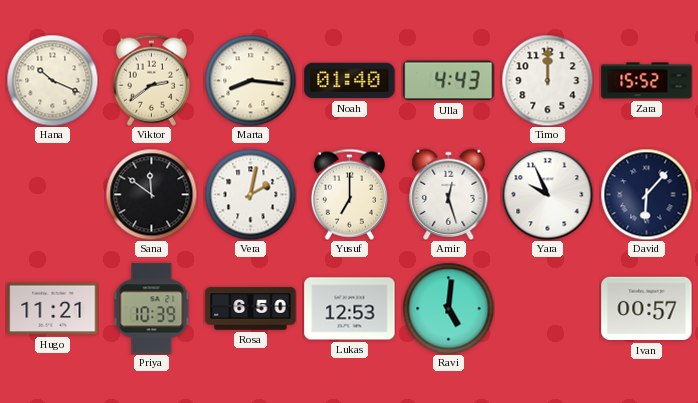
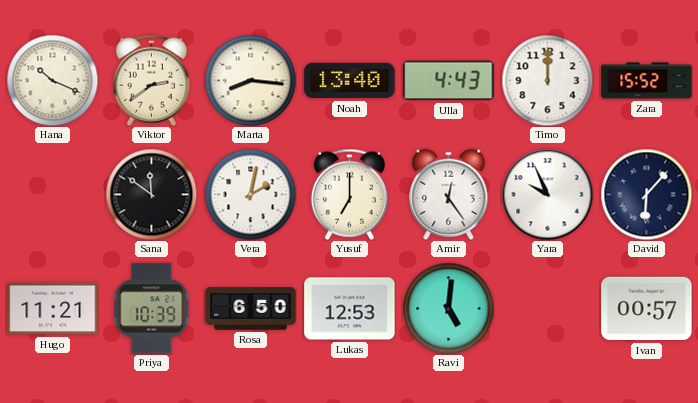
Noah: 01:40 -> 13:40
Amir: 12:27 -> 12:24
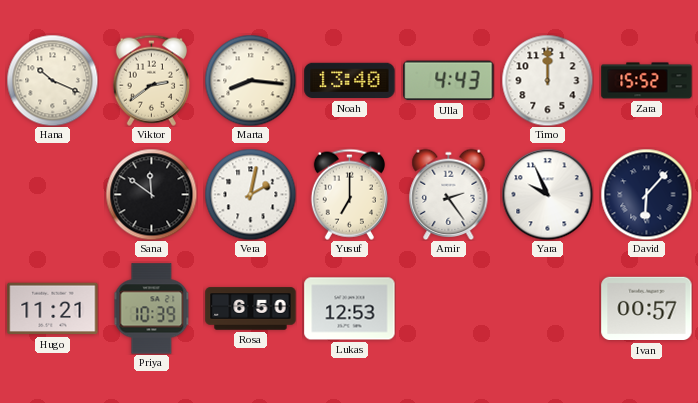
Amir: 12:24 -> 2:24
Ravi: 5:01 -> none
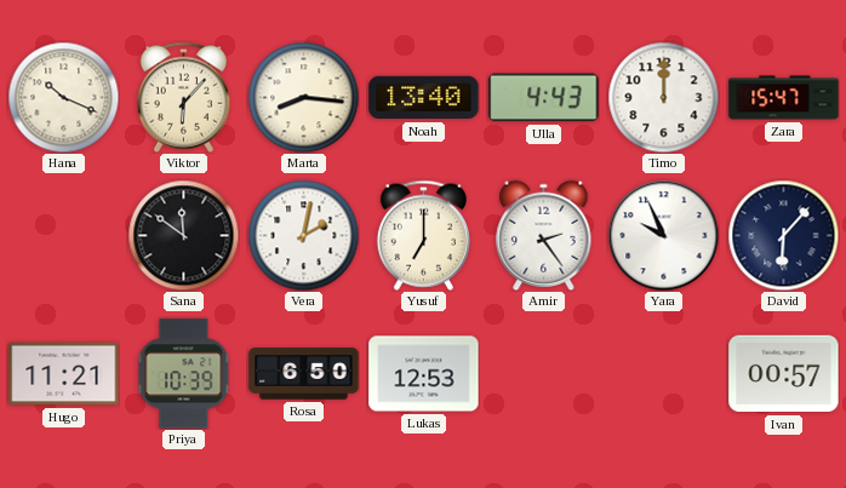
Viktor: 2:39 -> 6:07
Zara: 15:52 -> 15:47
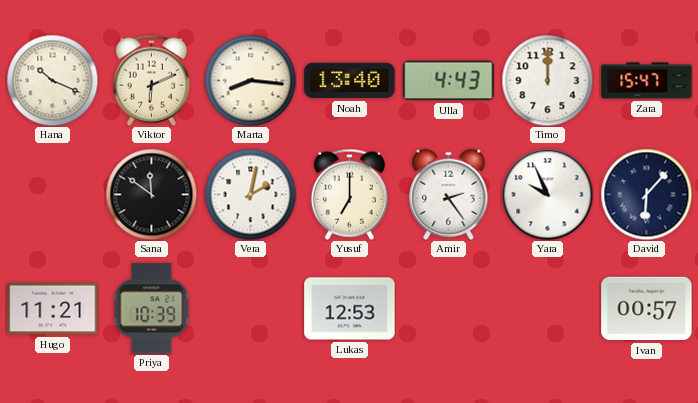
Viktor: 6:07 -> 6:11
Rosa: 6:50 -> none
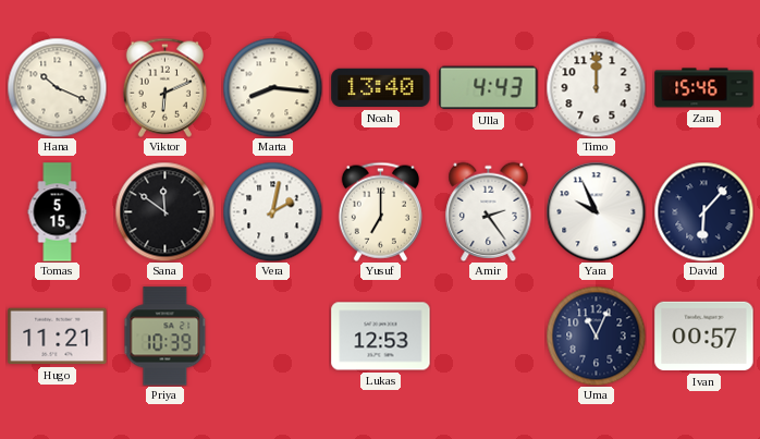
Zara: 15:47 -> 15:46
Tomas: none -> 5:15
Uma: none -> 11:04
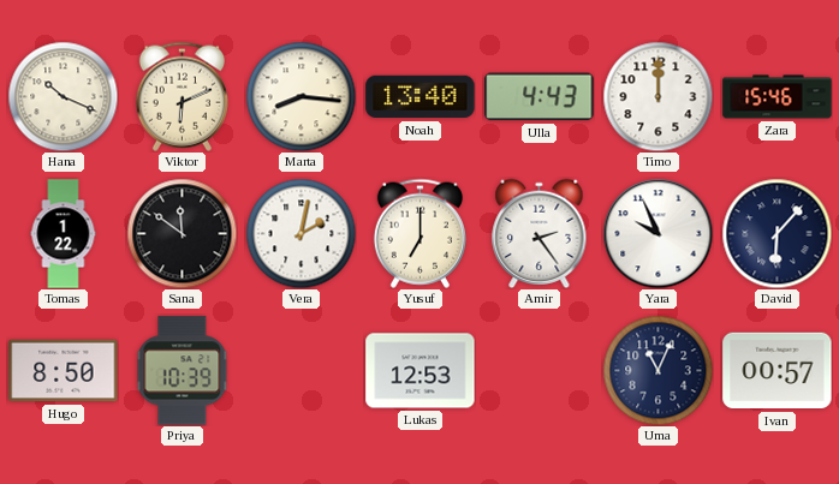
Tomas: 5:15 -> 1:22
Hugo: 11:21 -> 8:50
